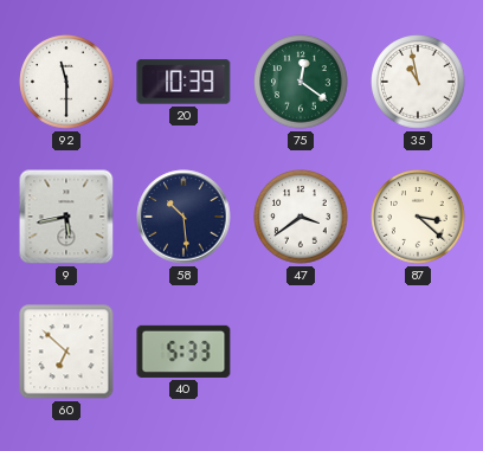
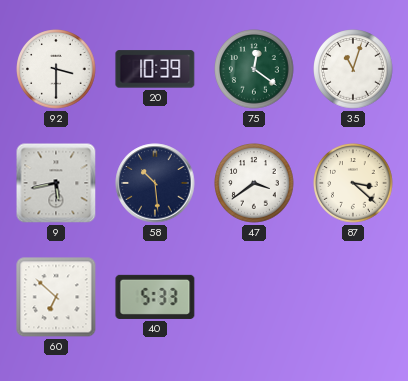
92: 11:30 -> 3:30
35: 10:58 -> 11:03
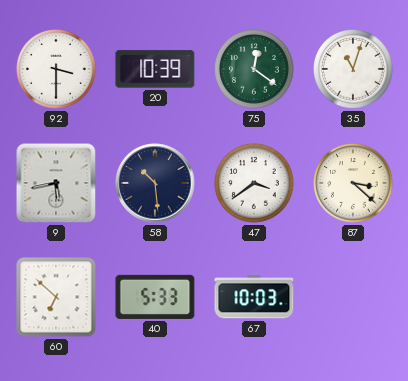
67: none -> 10:03
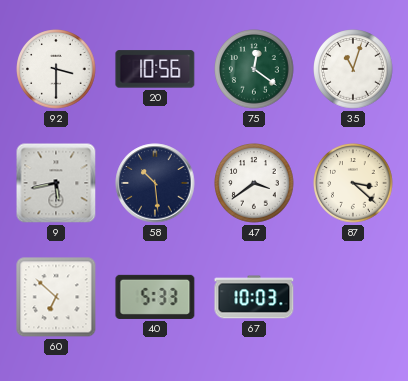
20: 10:39 -> 10:56
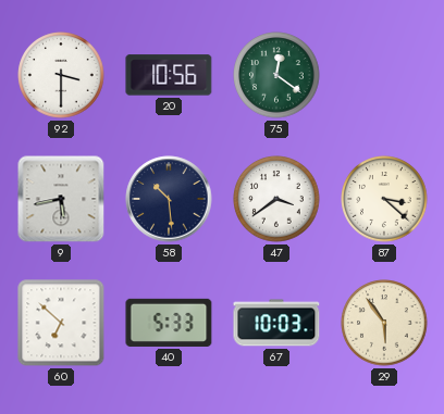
35: 11:03 -> none
29: none -> 5:54
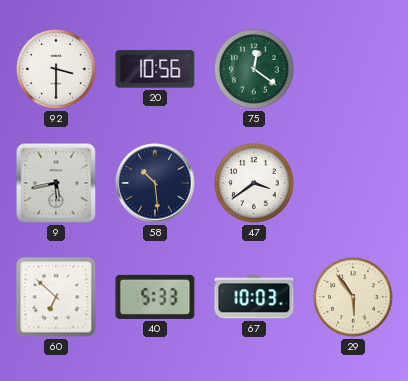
87: 3:22 -> none
